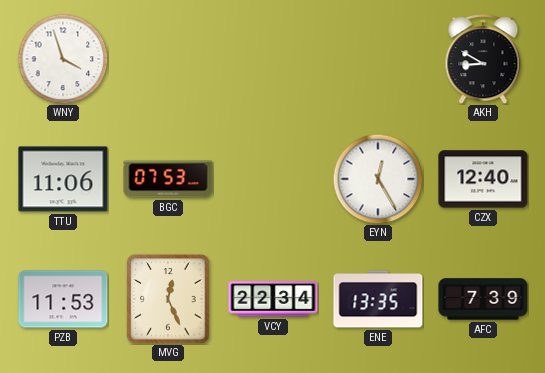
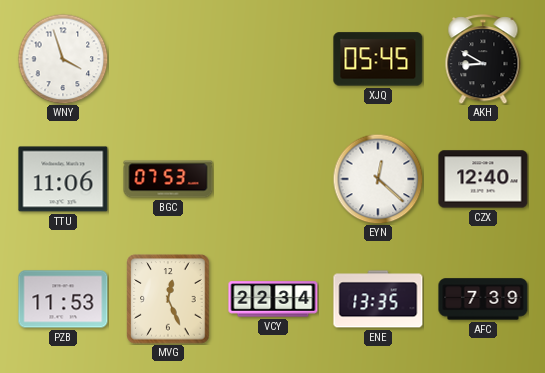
XJQ: none -> 05:45
EYN: 12:25 -> 12:22
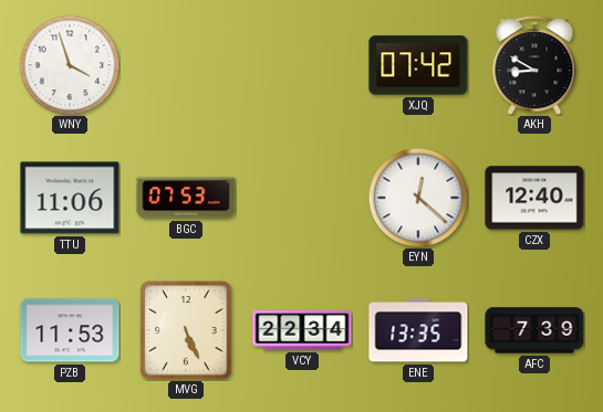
XJQ: 05:45 -> 07:42
MVG: 12:26 -> 5:26
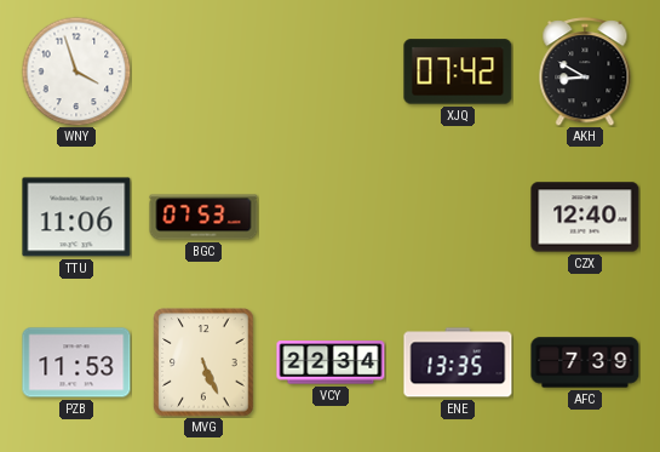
EYN: 12:22 -> none
